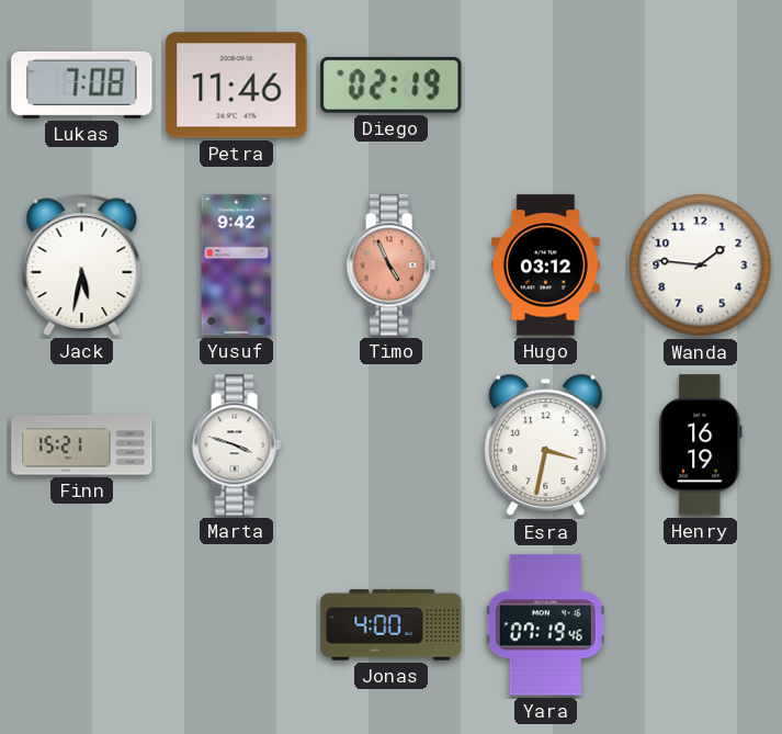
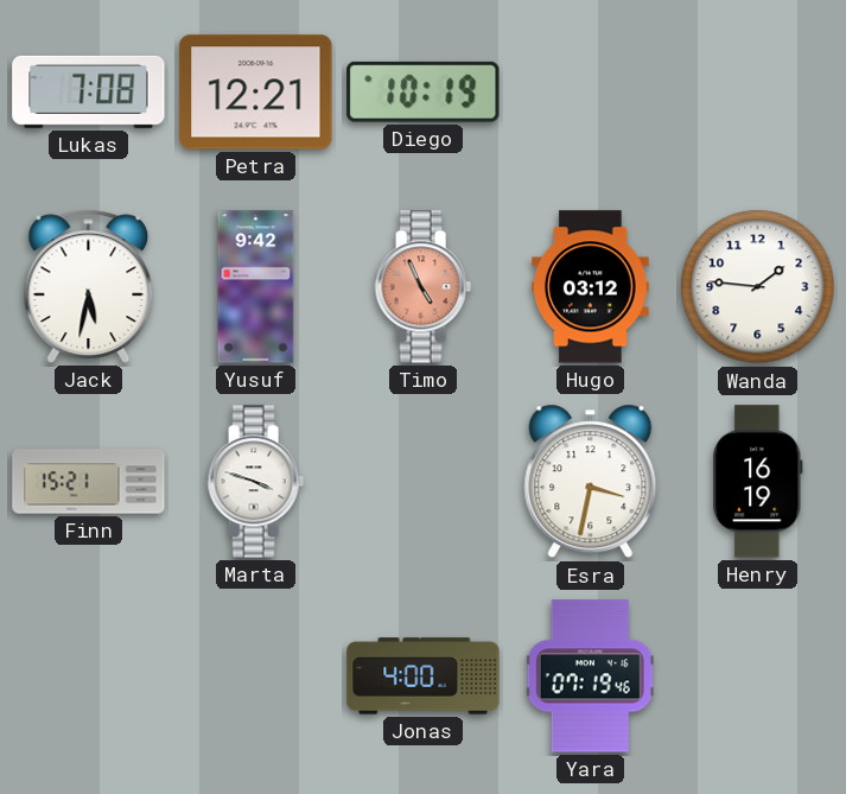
Petra: 11:46 -> 12:21
Diego: 02:19 -> 10:19
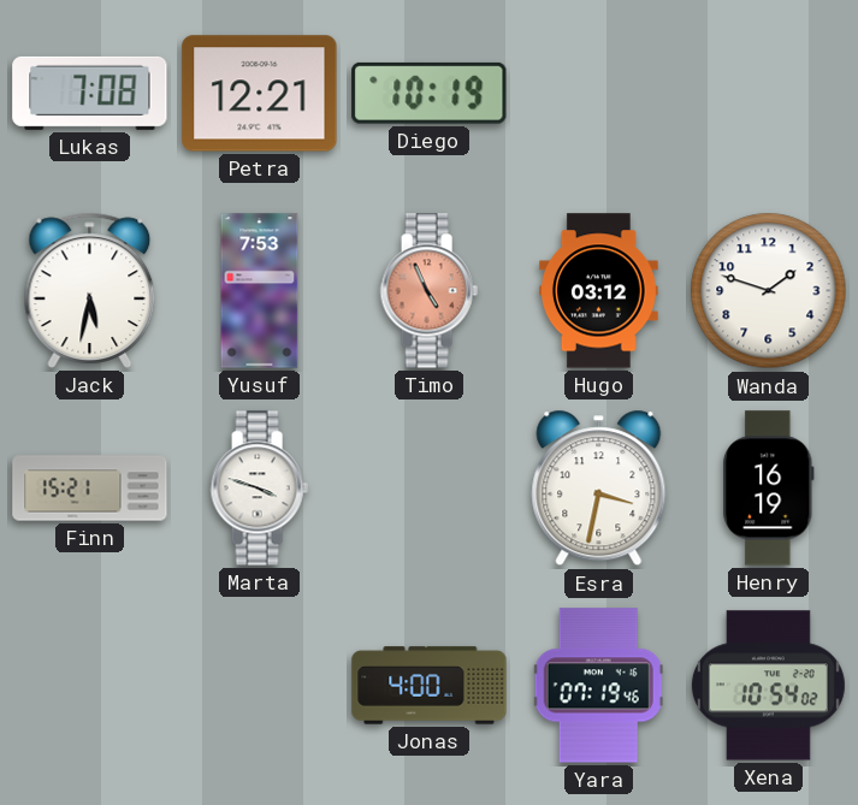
Yusuf: 9:42 -> 7:53
Wanda: 1:46 -> 1:48
Xena: none -> 10:54
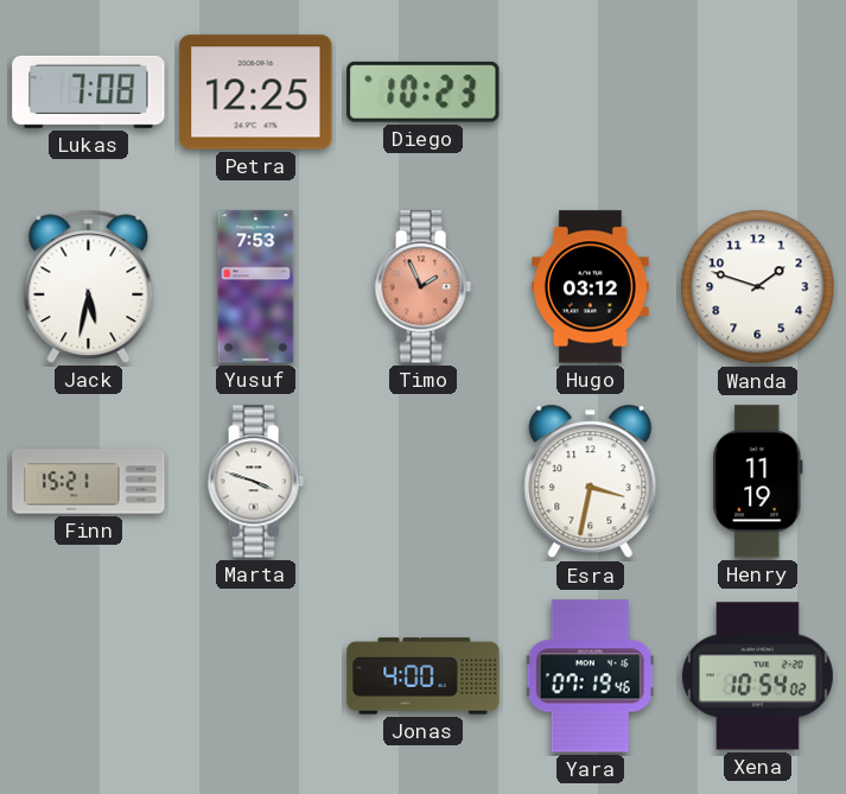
Petra: 12:21 -> 12:25
Diego: 10:19 -> 10:23
Timo: 4:56 -> 1:56
Henry: 16:19 -> 11:19
